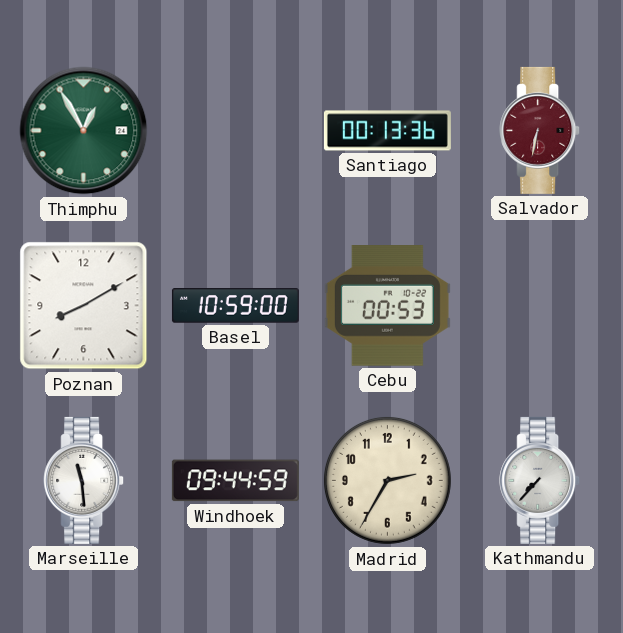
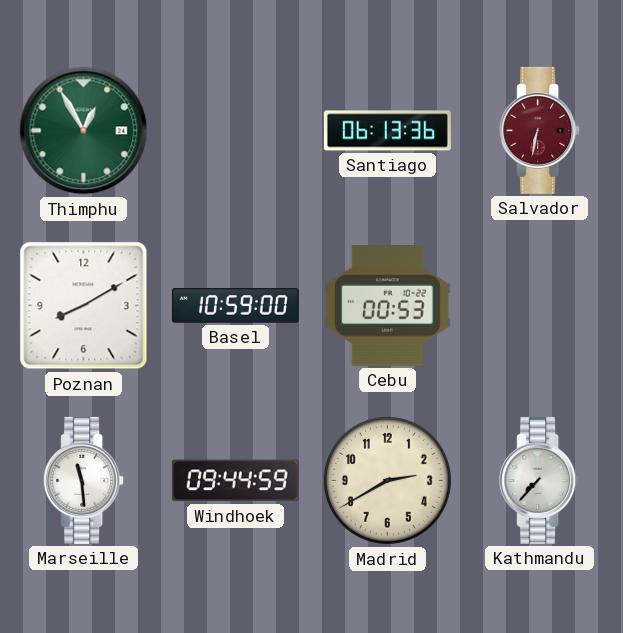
Santiago: 00:13 -> 06:13
Madrid: 2:35 -> 2:40
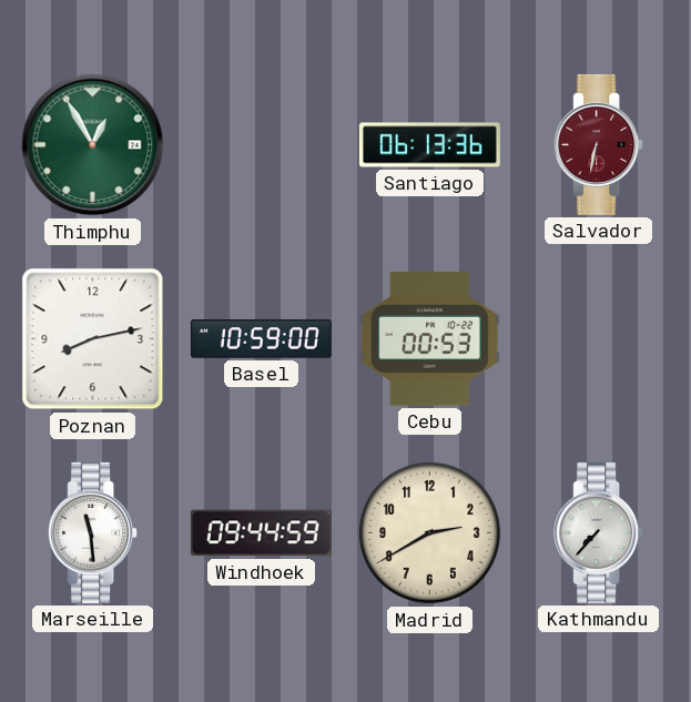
Poznan: 8:10 -> 8:13
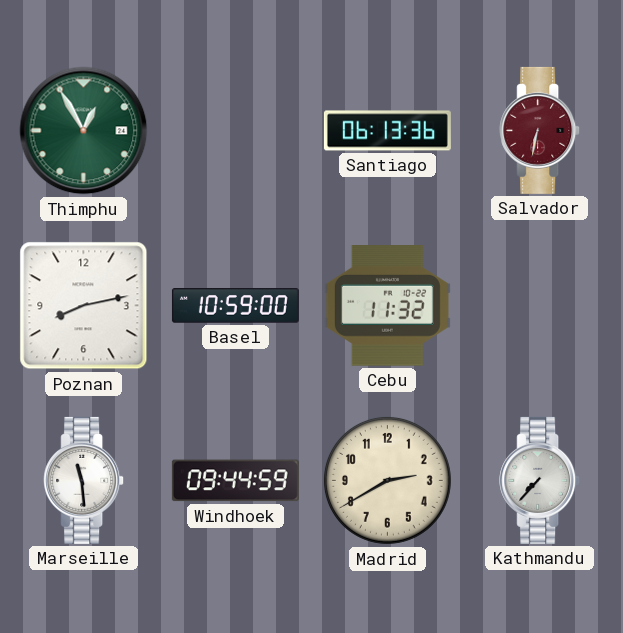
Cebu: 00:53 -> 11:32
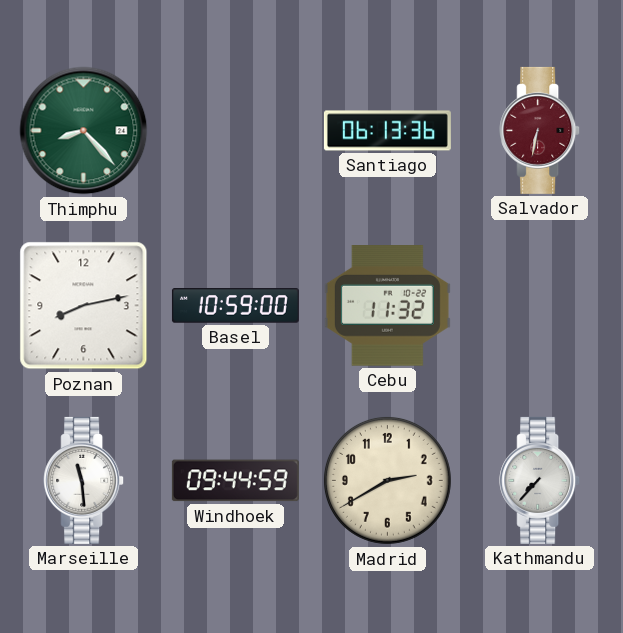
Thimphu: 12:55 -> 8:23
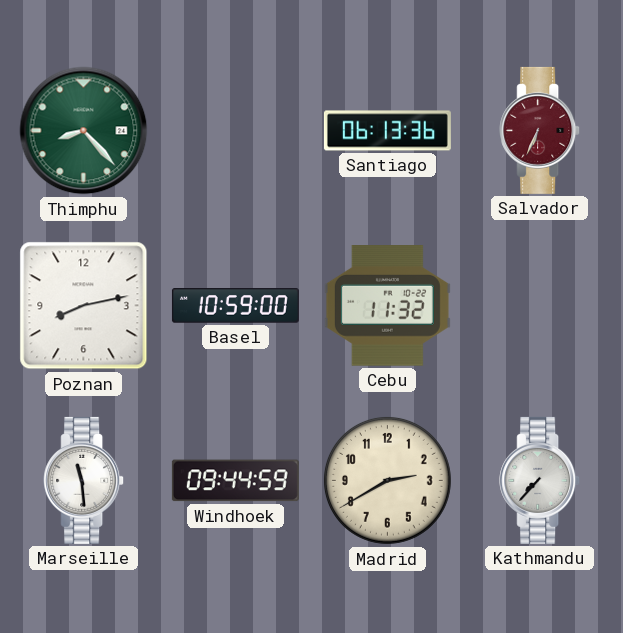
Salvador: 6:32 -> 6:34
